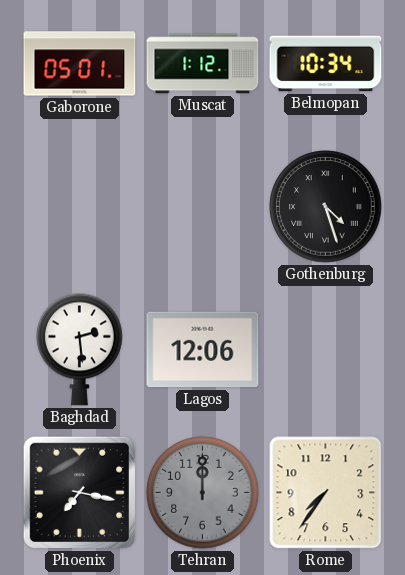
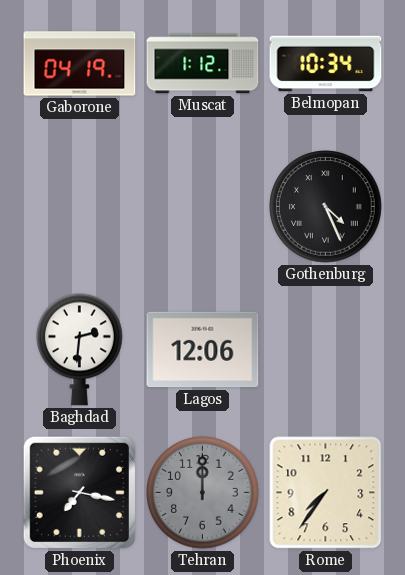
Gaborone: 05:01 -> 04:19
Gothenburg: 4:27 -> 4:26
Baghdad: 2:29 -> 2:31
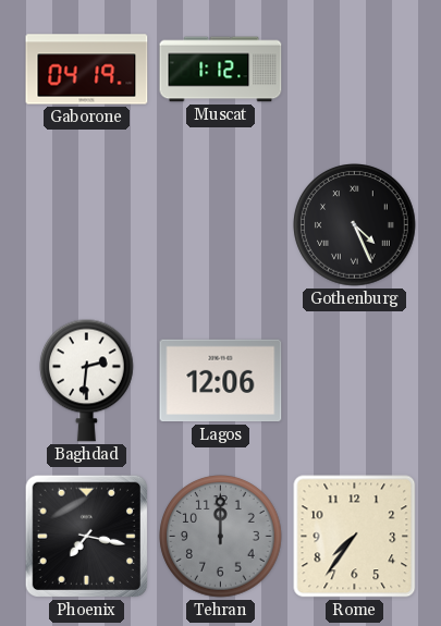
Belmopan: 10:34 -> none
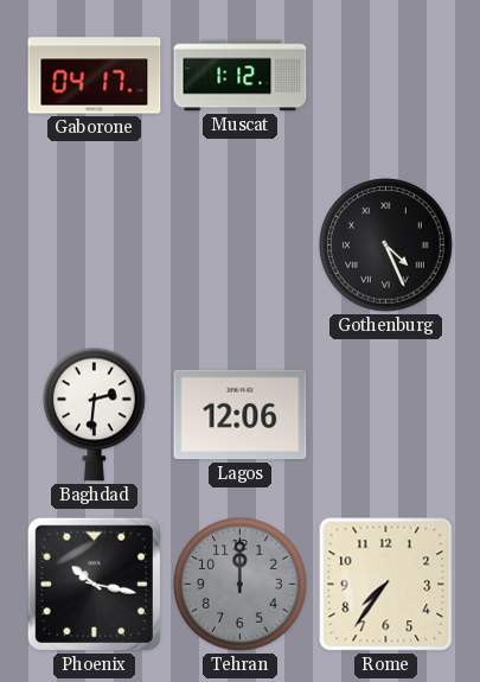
Gaborone: 04:19 -> 04:17
Phoenix: 7:17 -> 10:17
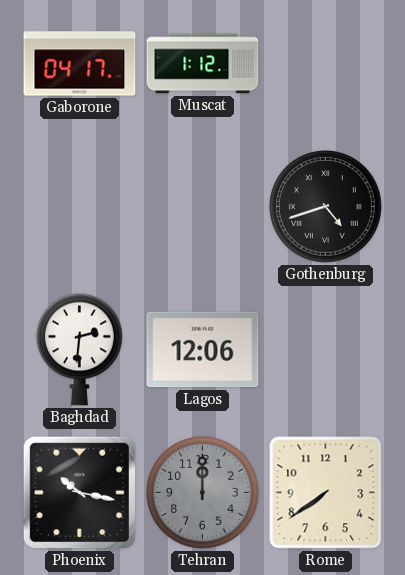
Gothenburg: 4:26 -> 4:42
Rome: 7:36 -> 7:39
